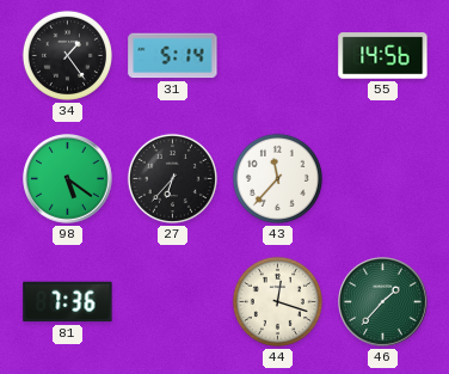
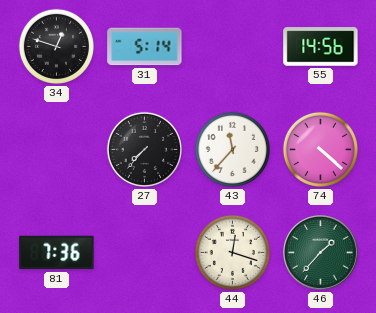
34: 1:24 -> 12:48
98: 5:21 -> none
27: 6:37 -> 7:37
74: none -> 4:22
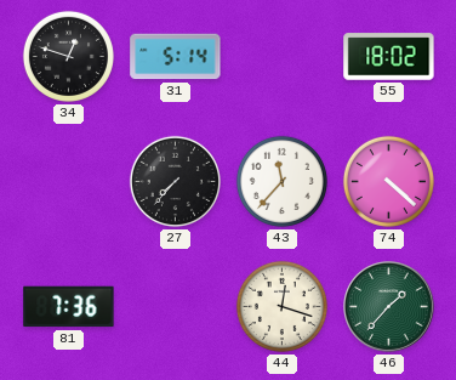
55: 14:56 -> 18:02
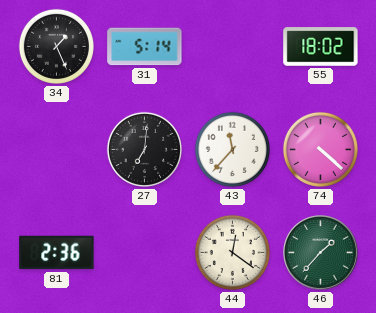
34: 12:48 -> 1:26
27: 7:37 -> 7:01
81: 7:36 -> 2:36
44: 12:18 -> 12:21
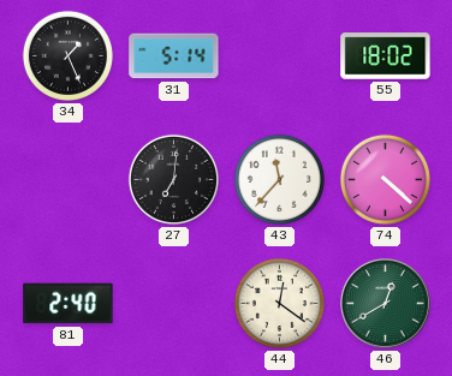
81: 2:36 -> 2:40
46: 1:37 -> 12:40
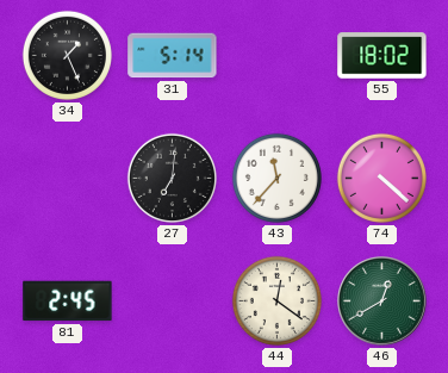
81: 2:40 -> 2:45
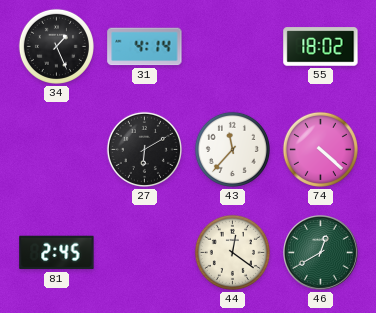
31: 5:14 -> 4:14
27: 7:01 -> 6:10
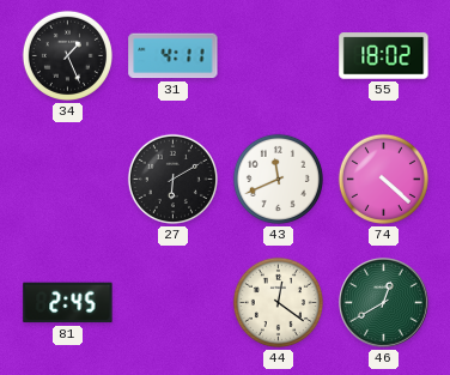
31: 4:14 -> 4:11
43: 11:37 -> 11:41
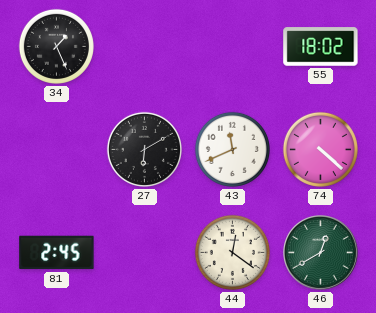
31: 4:11 -> none
